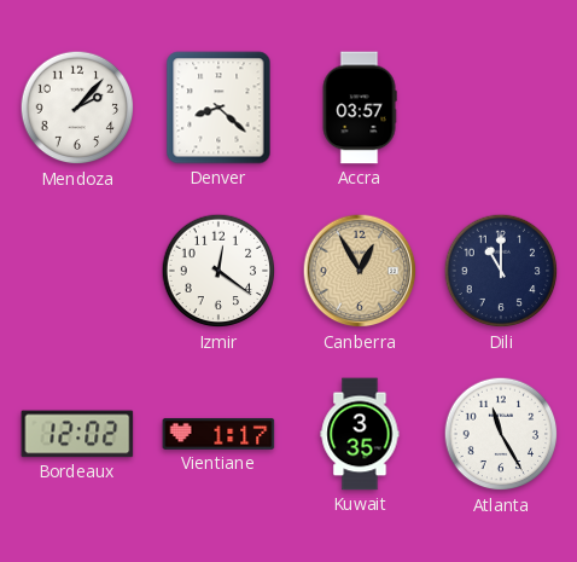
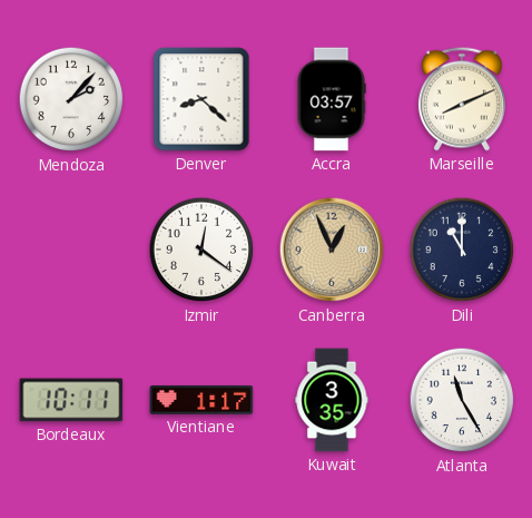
Marseille: none -> 8:11
Canberra: 12:55 -> 12:56
Bordeaux: 12:02 -> 10:11
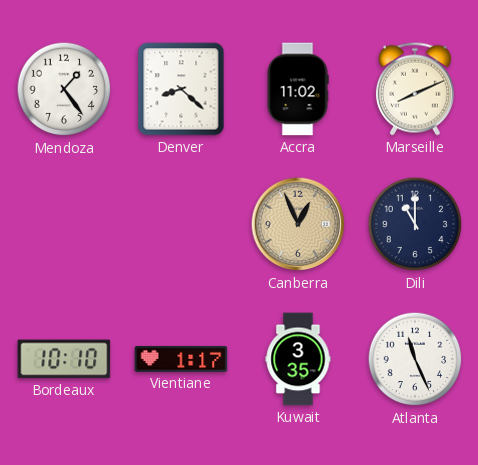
Mendoza: 2:07 -> 1:24
Accra: 03:57 -> 11:02
Izmir: 12:21 -> none
Bordeaux: 10:11 -> 10:10
Atlanta: 11:25 -> 11:26
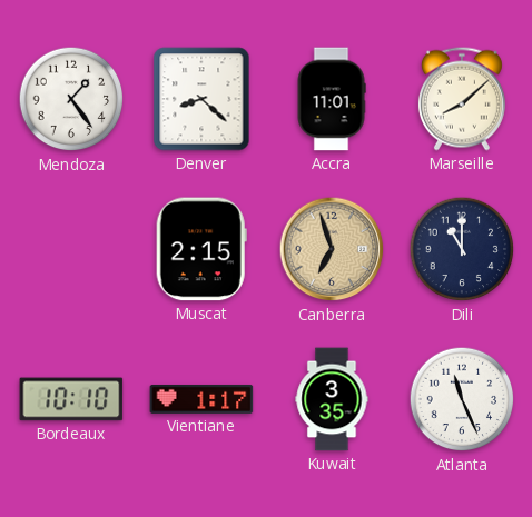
Accra: 11:02 -> 11:01
Marseille: 8:11 -> 8:08
Muscat: none -> 2:15
Canberra: 12:56 -> 6:57
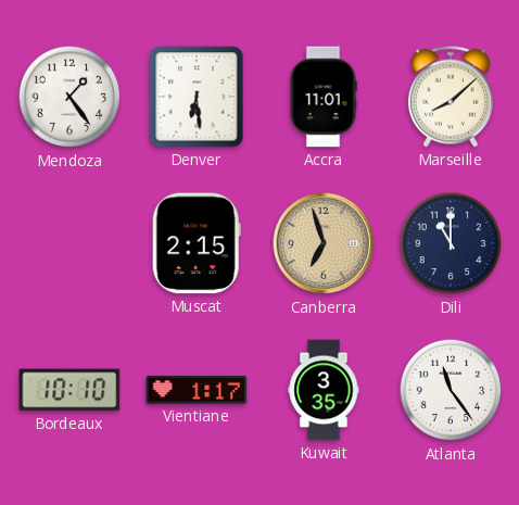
Denver: 8:22 -> 6:29
Atlanta: 11:26 -> 11:24
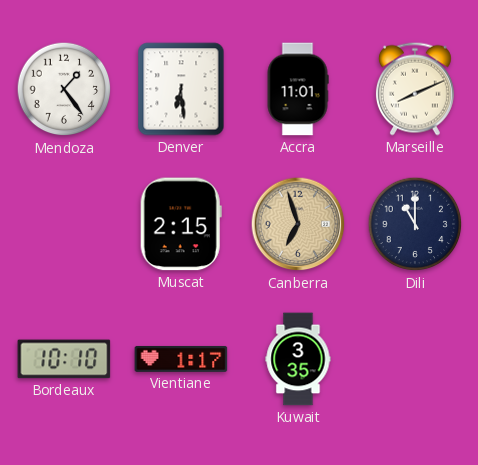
Marseille: 8:08 -> 8:11
Atlanta: 11:24 -> none
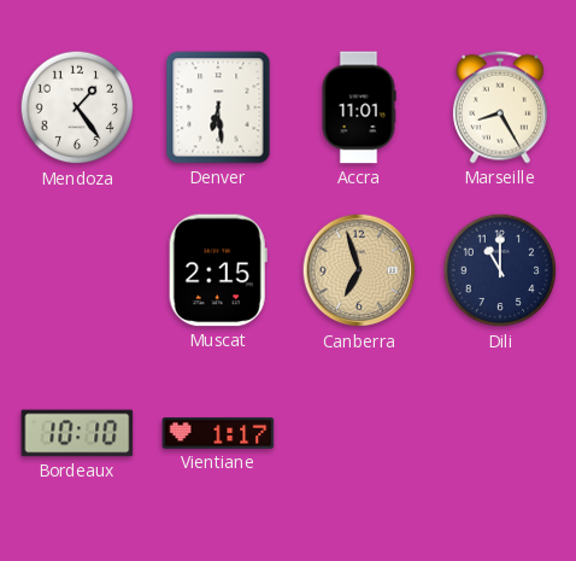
Marseille: 8:11 -> 8:25
Kuwait: 3:35 -> none
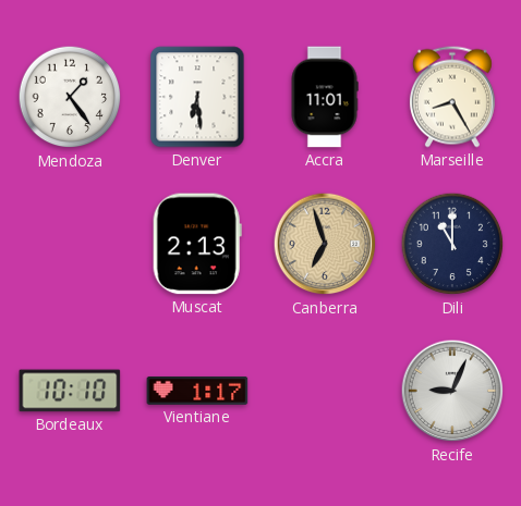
Muscat: 2:15 -> 2:13
Recife: none -> 9:04
